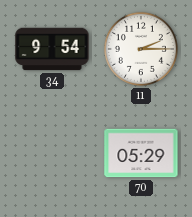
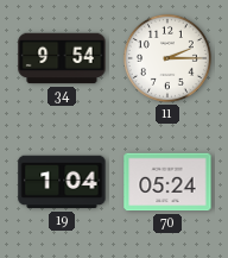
19: none -> 1:04
70: 05:29 -> 05:24
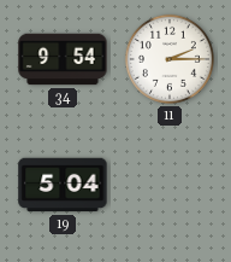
19: 1:04 -> 5:04
70: 05:24 -> none
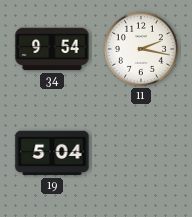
11: 2:15 -> 2:17
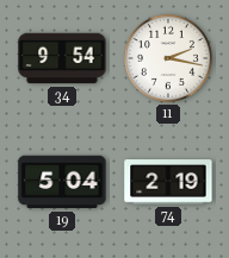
74: none -> 2:19
